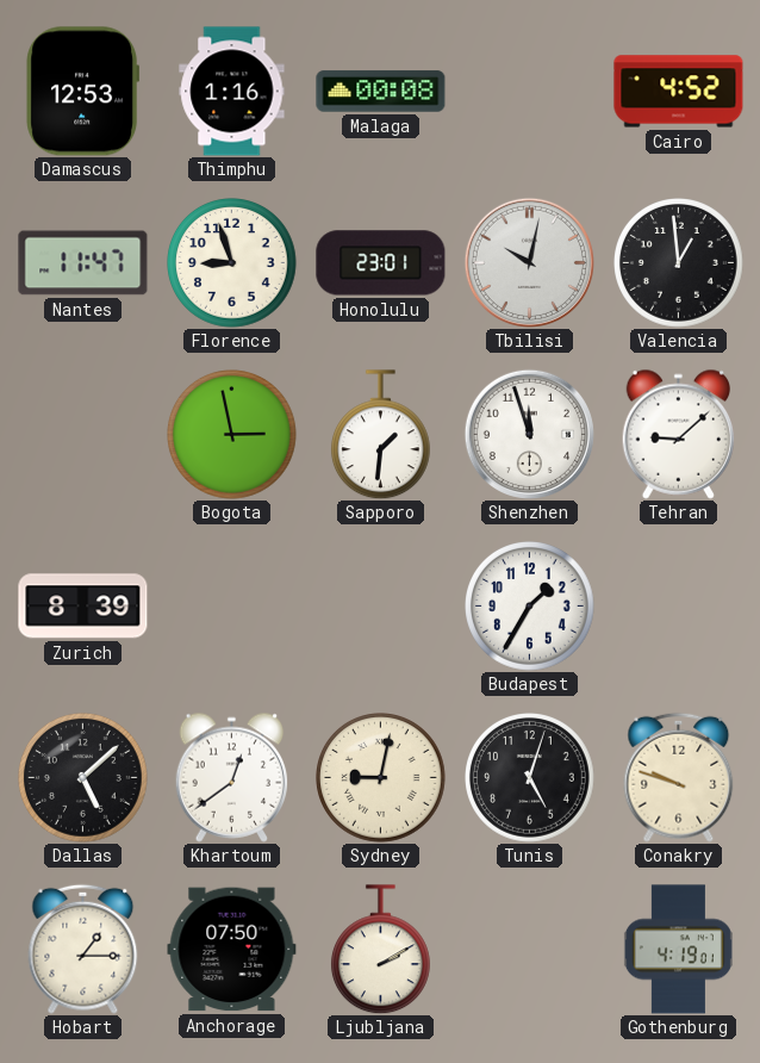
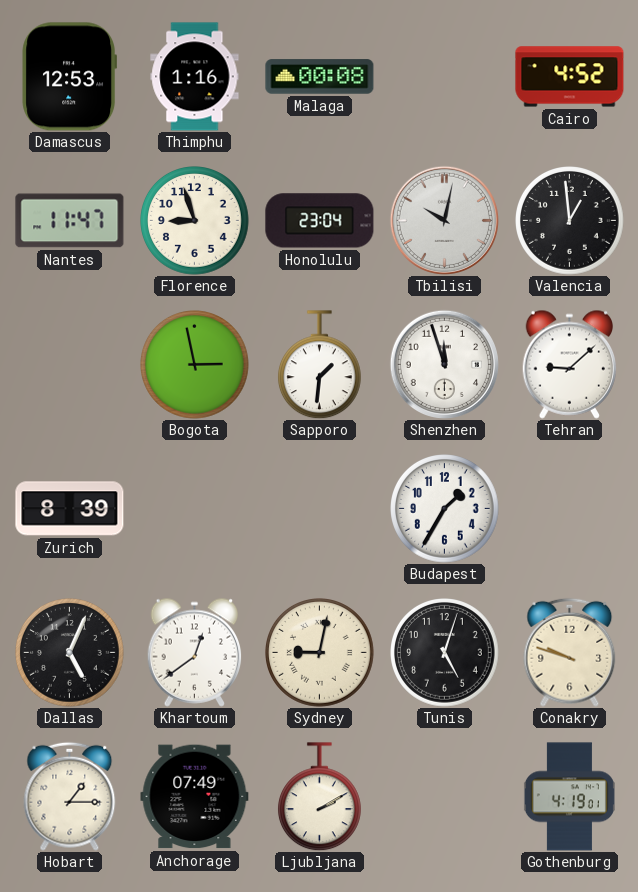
Honolulu: 23:01 -> 23:04
Dallas: 5:08 -> 5:04
Anchorage: 07:50 -> 07:49
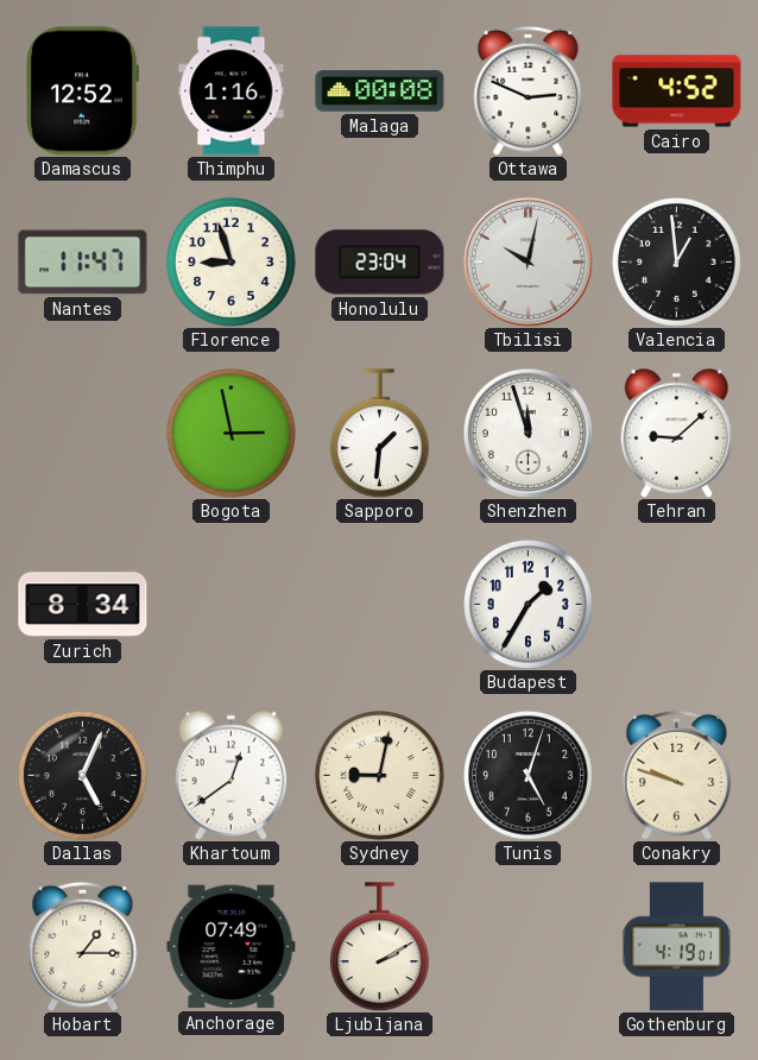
Damascus: 12:53 -> 12:52
Ottawa: none -> 2:49
Zurich: 8:39 -> 8:34
